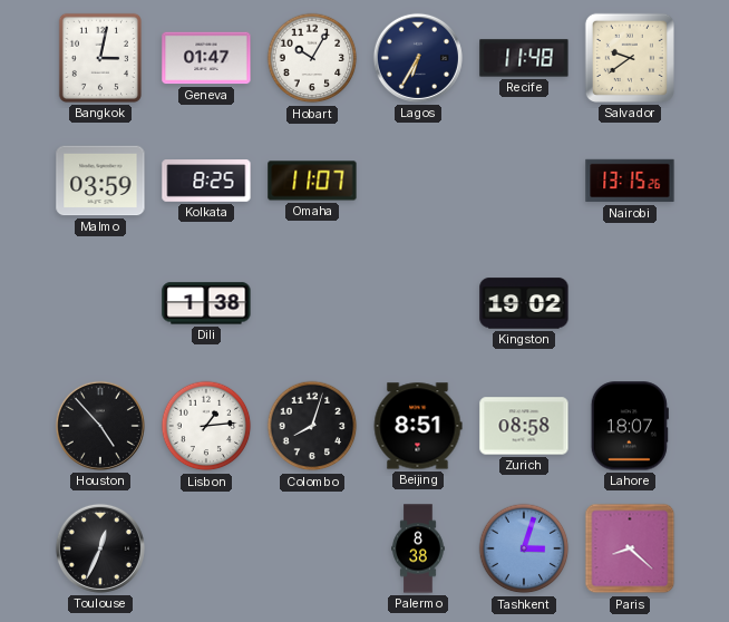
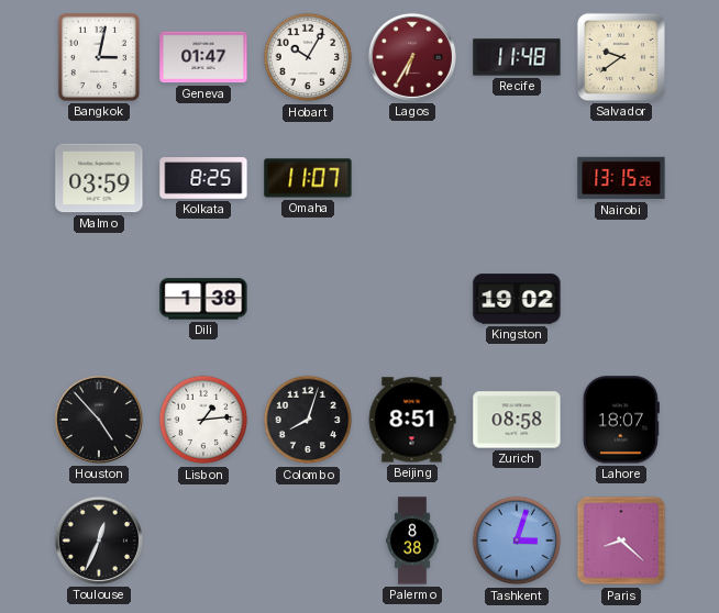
Lagos dial: navy -> burgundy
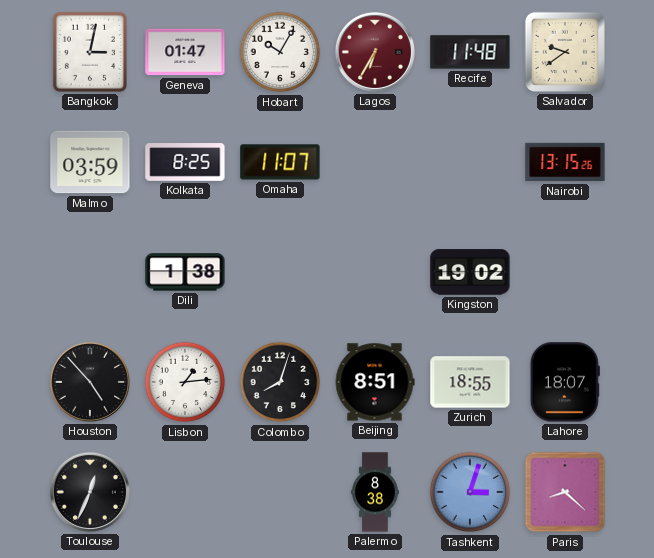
Zurich: 08:58 -> 18:55
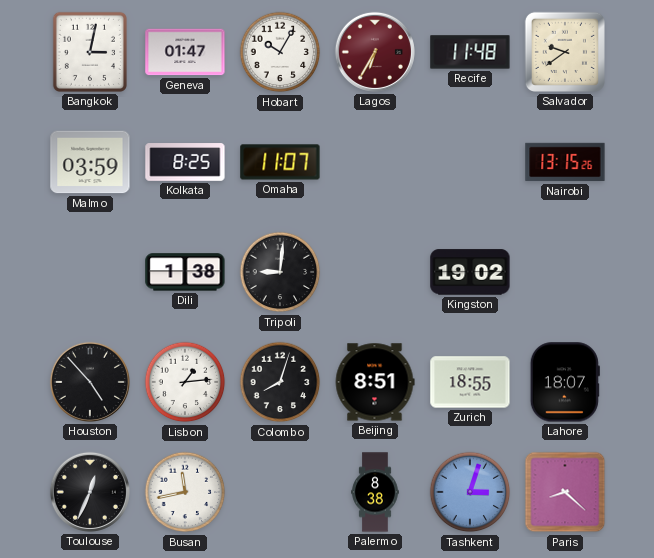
Tripoli: none -> 9:01
Busan: none -> 11:43
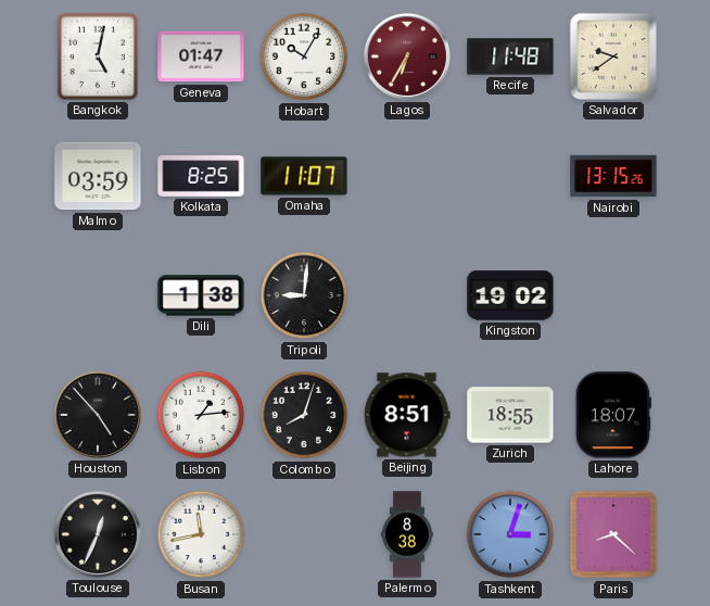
Bangkok: 3:02 -> 5:02
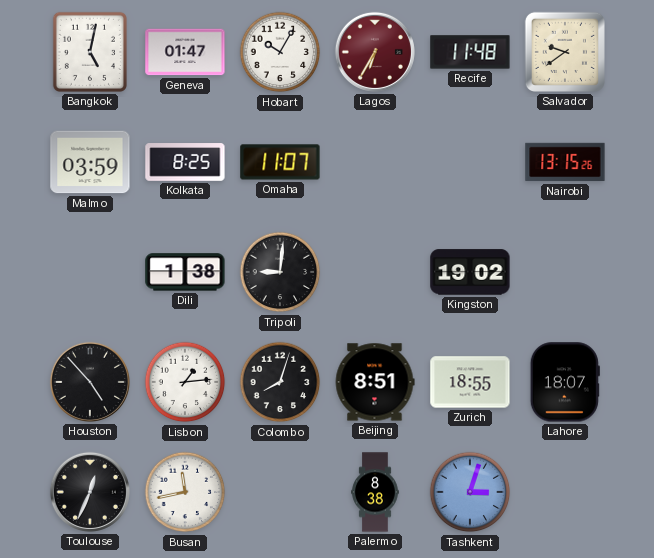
Paris: 8:22 -> none
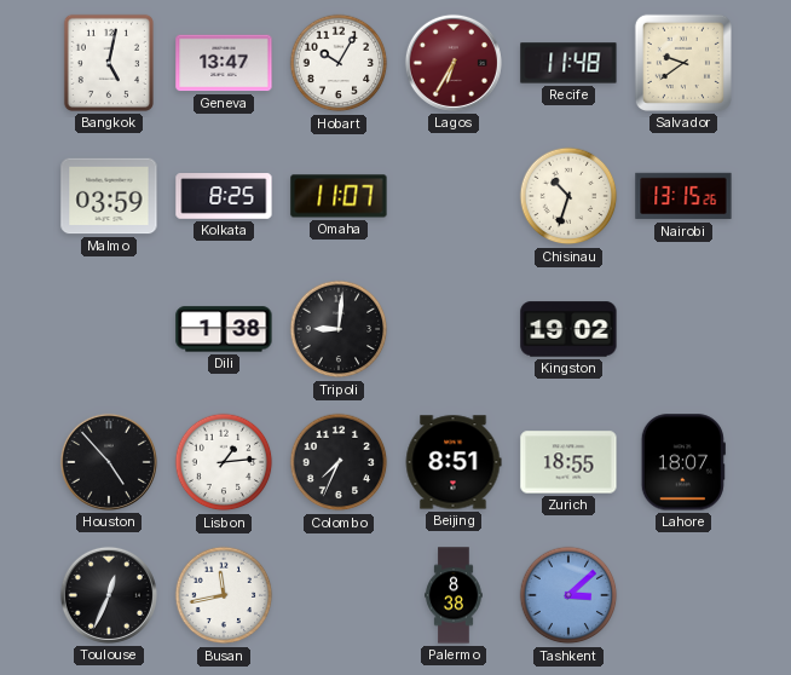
Geneva: 01:47 -> 13:47
Chisinau: none -> 10:33
Colombo: 8:03 -> 7:34
Tashkent: 3:03 -> 3:08
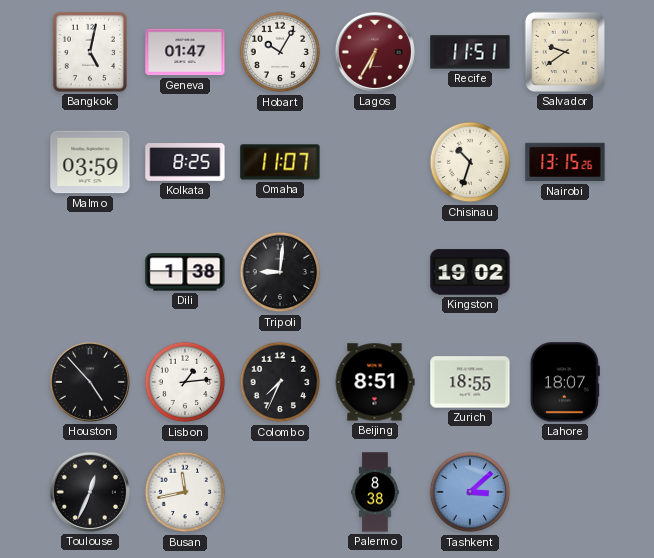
Geneva: 13:47 -> 01:47
Recife: 11:48 -> 11:51
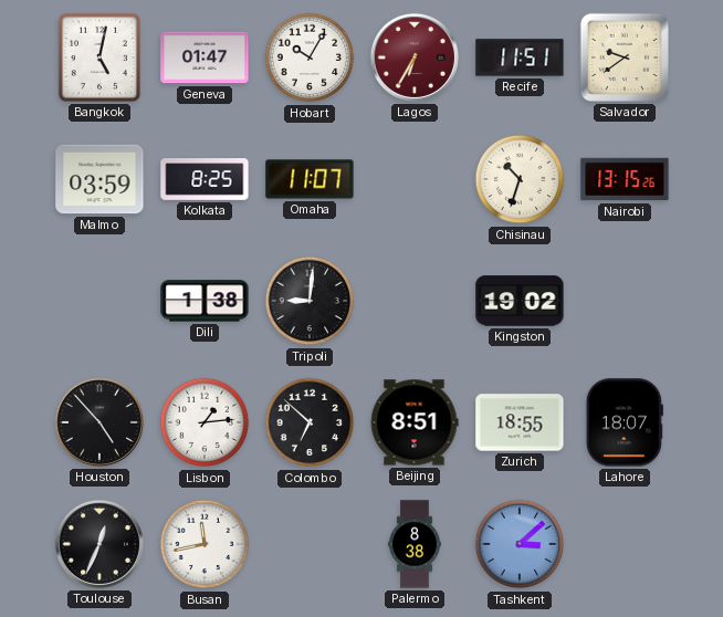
Colombo: 7:34 -> 6:52
